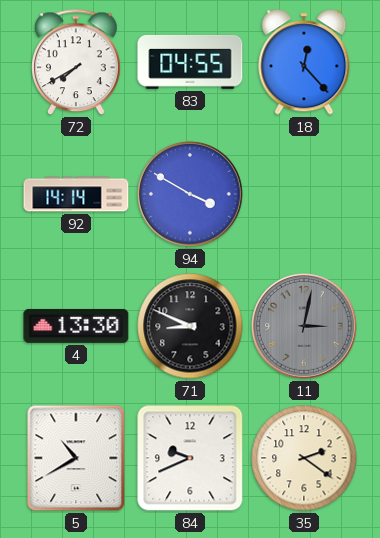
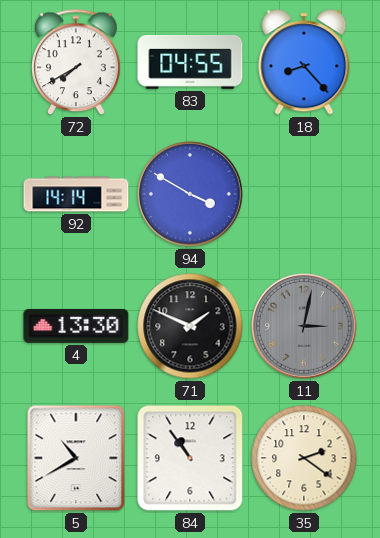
18: 12:23 -> 8:23
71: 8:49 -> 1:49
84: 9:41 -> 10:54
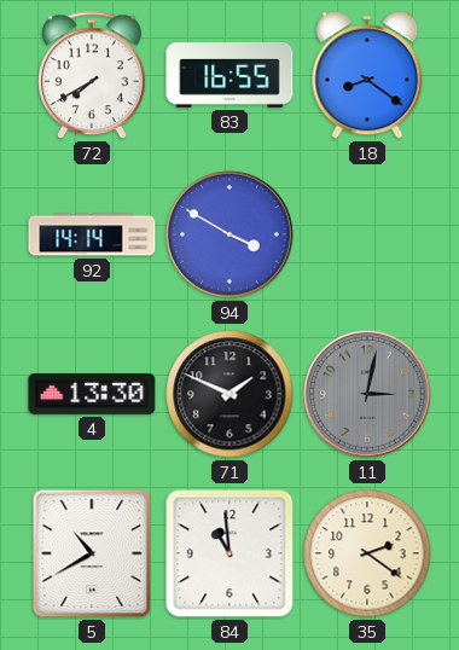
83: 04:55 -> 16:55
18: 8:23 -> 8:21
84: 10:54 -> 10:59
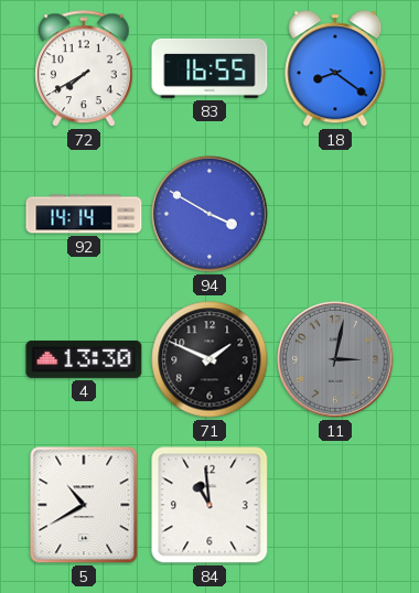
35: 2:21 -> none
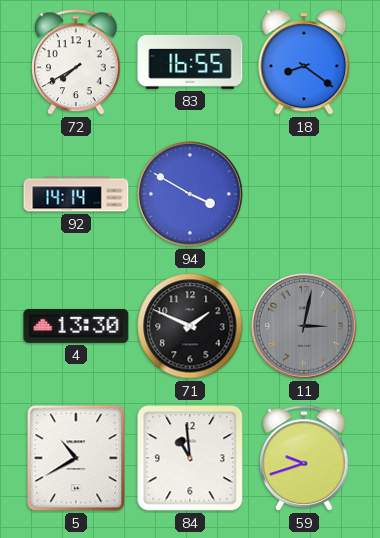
59: none -> 9:42
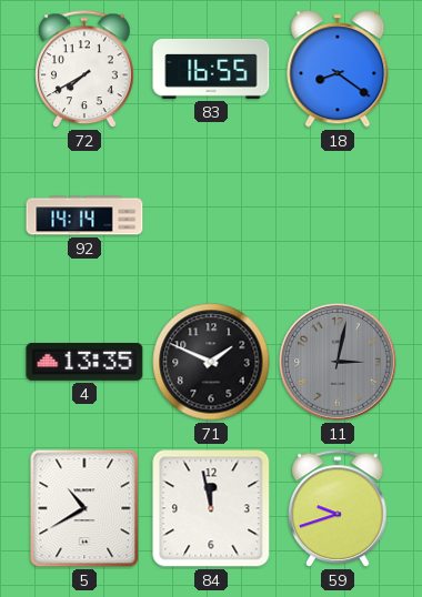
94: 3:50 -> none
4: 13:30 -> 13:35
84: 10:59 -> 11:58
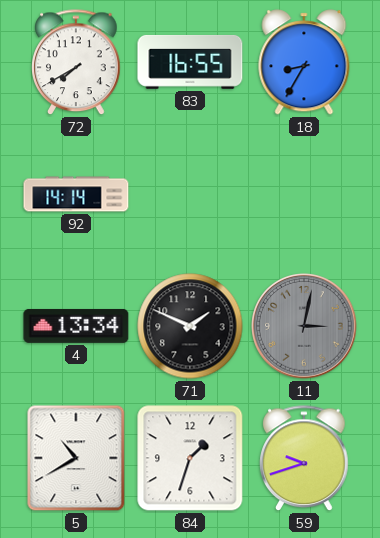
18: 8:21 -> 8:35
4: 13:35 -> 13:34
84: 11:58 -> 1:33
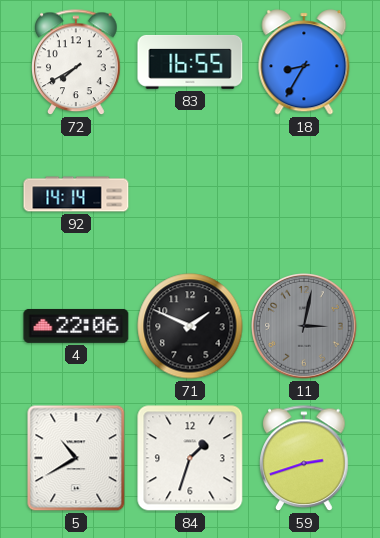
4: 13:34 -> 22:06
59: 9:42 -> 2:42
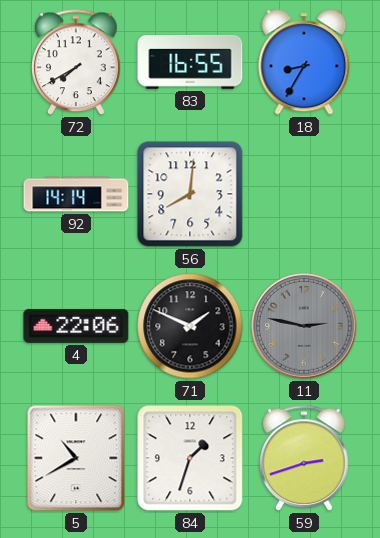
56: none -> 8:01
11: 3:02 -> 2:47
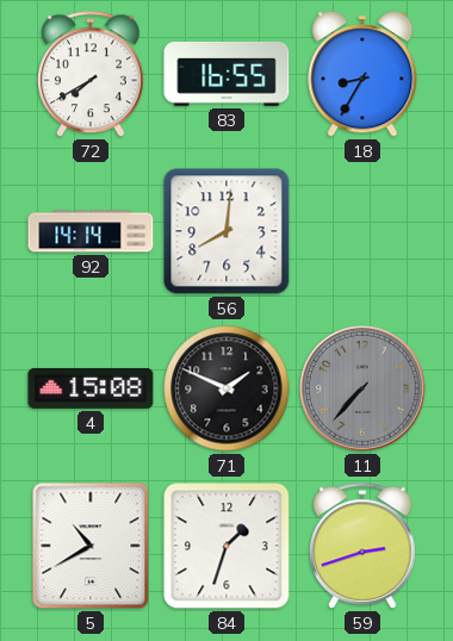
4: 22:06 -> 15:08
11: 2:47 -> 7:37
